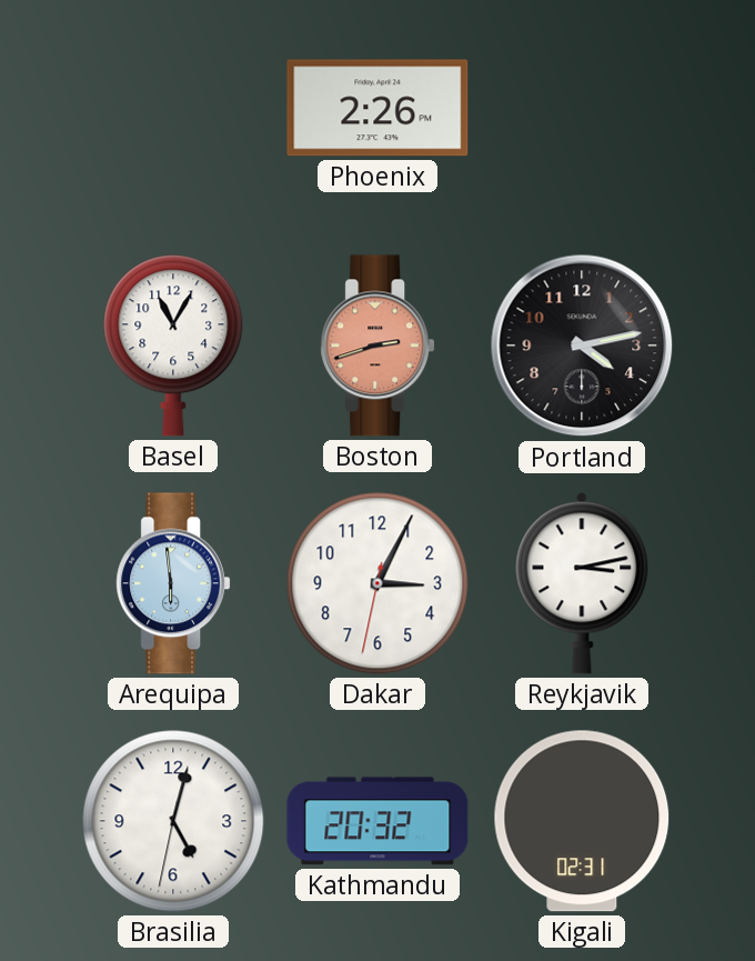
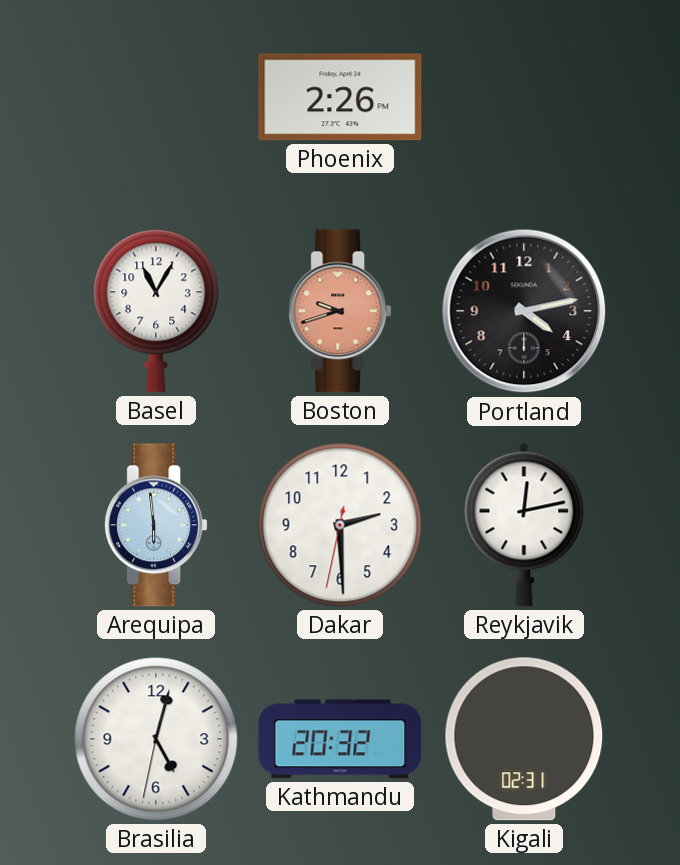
Boston: 2:42 -> 9:42
Dakar: 3:04 -> 2:29
Reykjavik: 3:13 -> 12:13
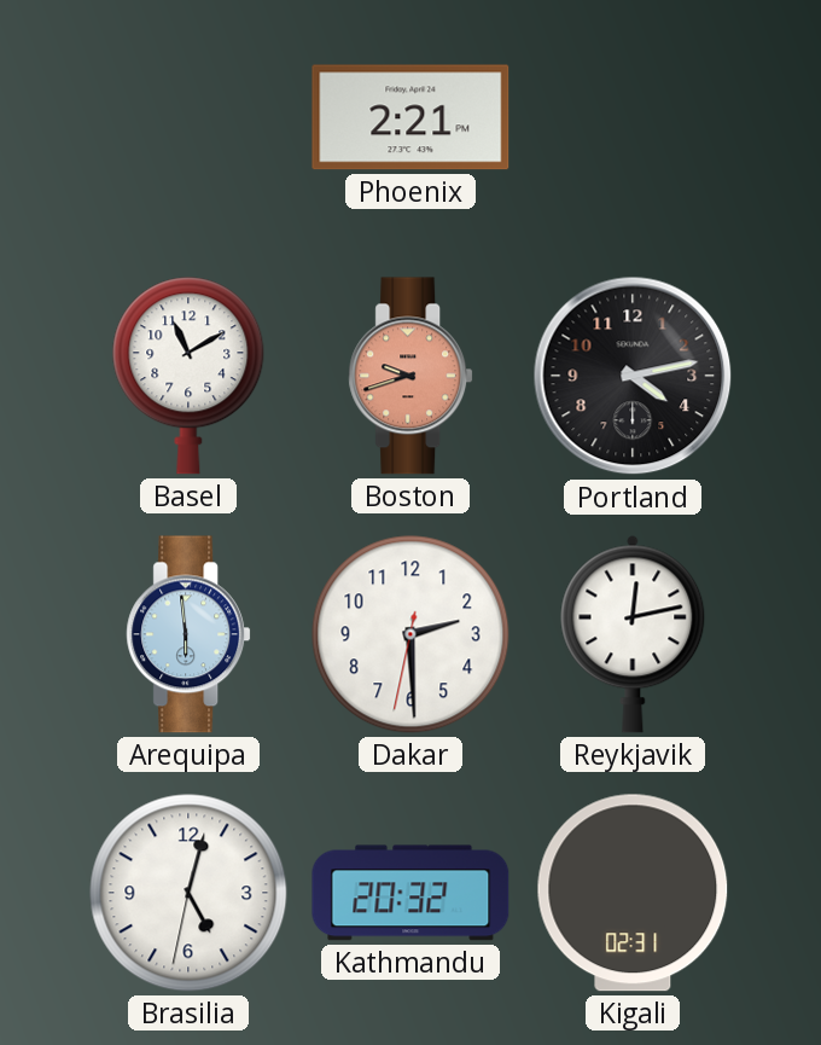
Phoenix: 2:26 -> 2:21
Basel: 11:05 -> 11:10
